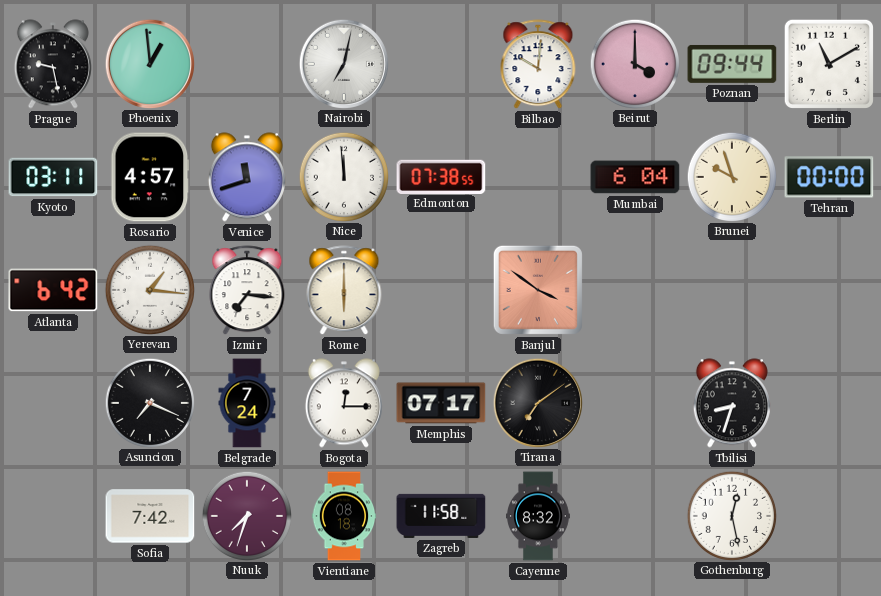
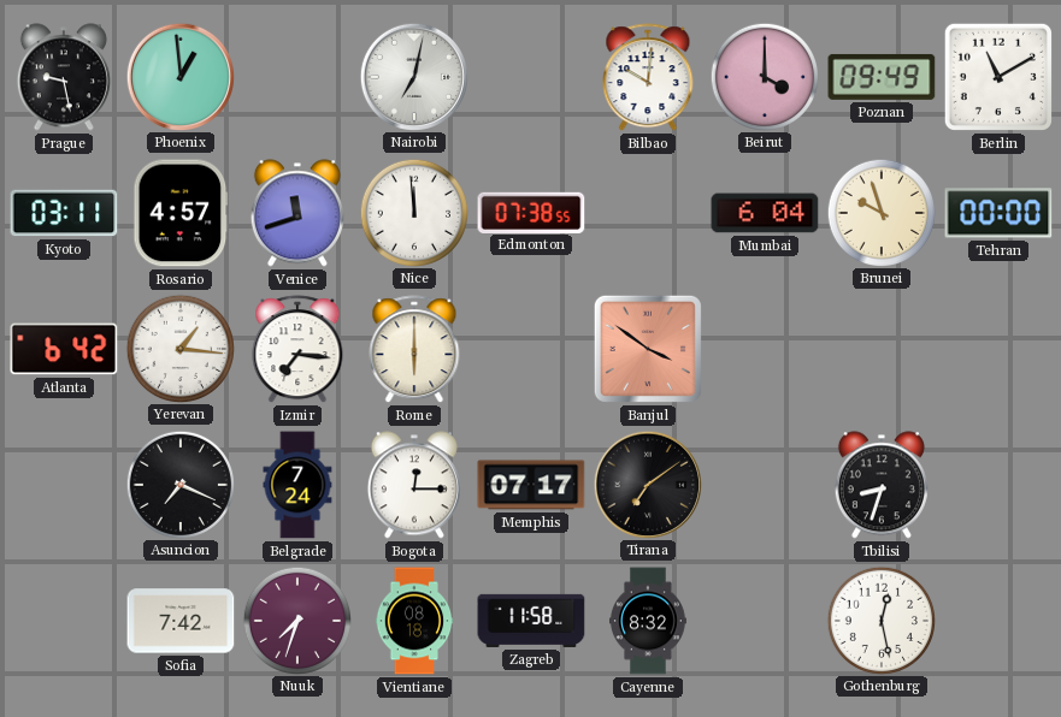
Poznan: 09:44 -> 09:49
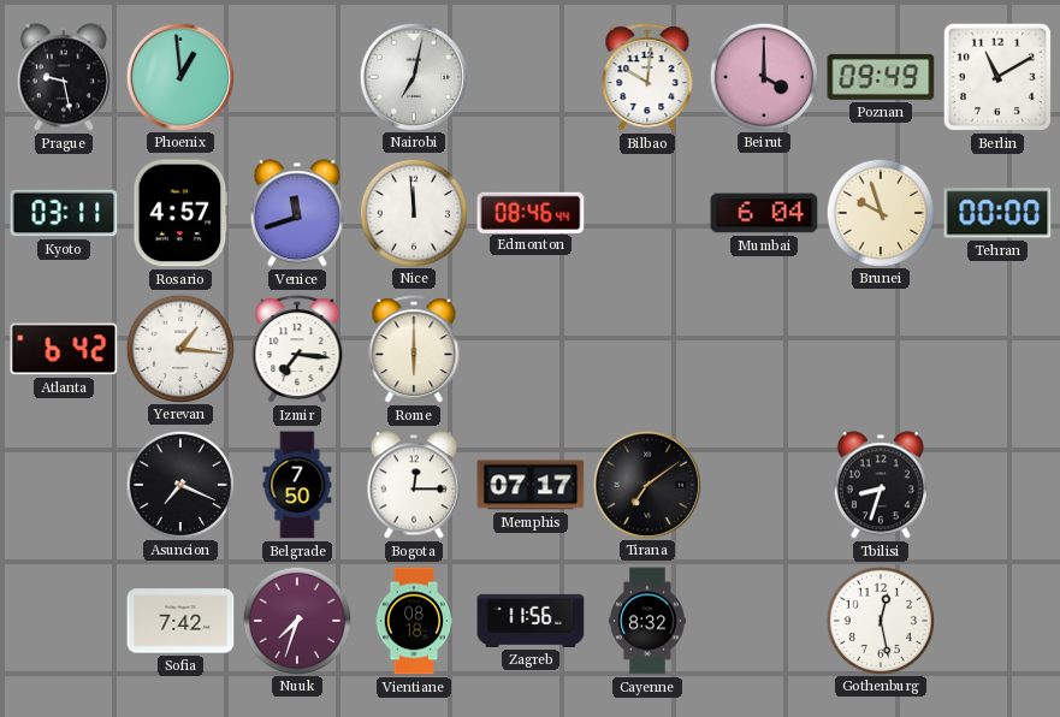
Edmonton: 07:38 -> 08:46
Banjul: 3:51 -> none
Belgrade: 7:24 -> 7:50
Zagreb: 11:58 -> 11:56
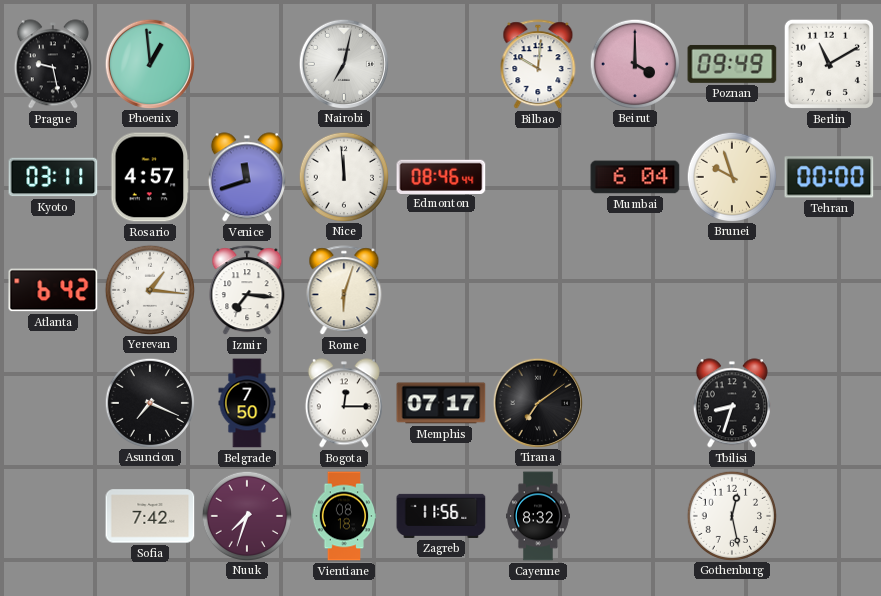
Rome: 6:00 -> 6:03
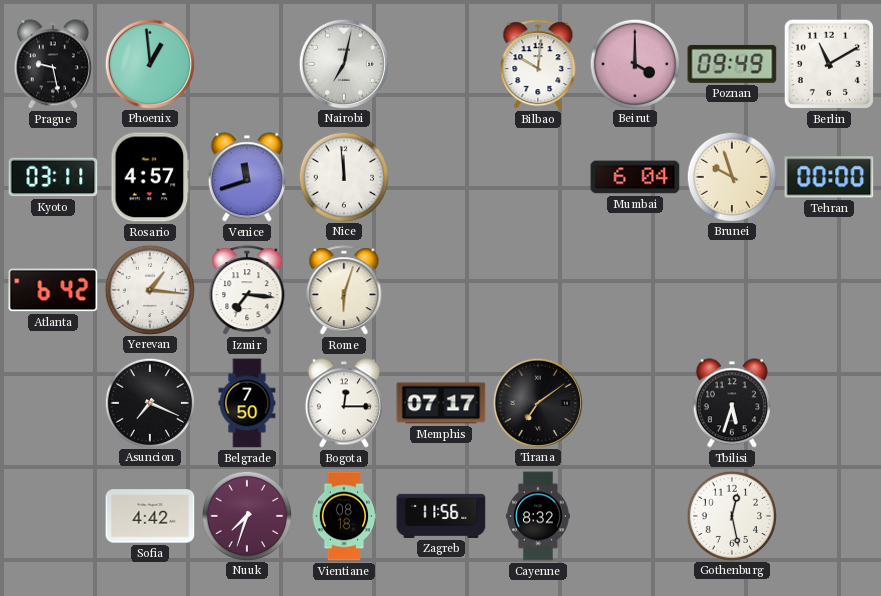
Edmonton: 08:46 -> none
Tbilisi: 8:33 -> 5:33
Sofia: 7:42 -> 4:42
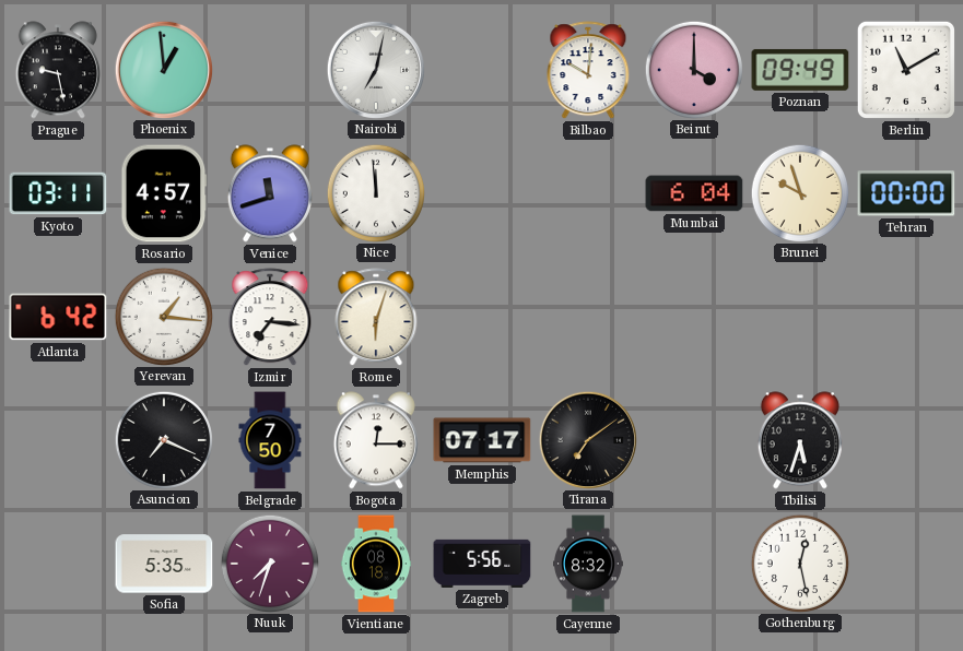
Sofia: 4:42 -> 5:35
Zagreb: 11:56 -> 5:56
